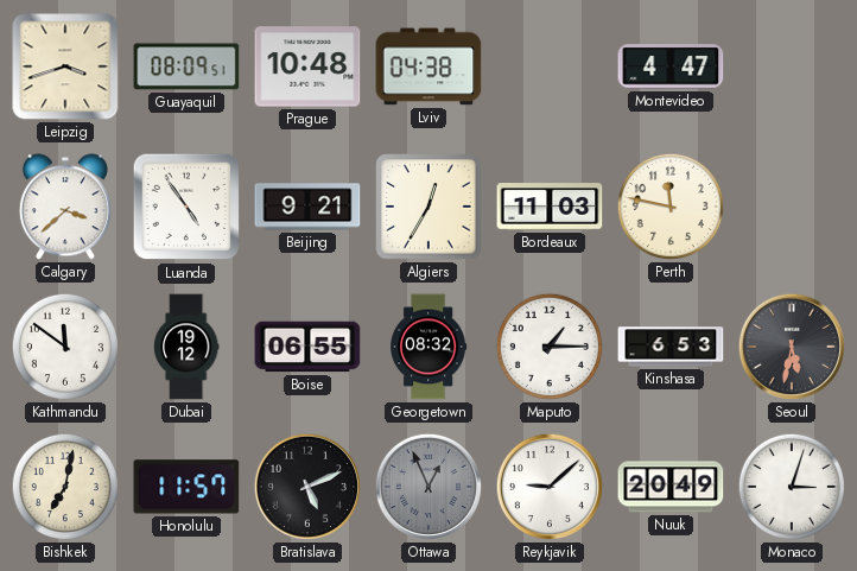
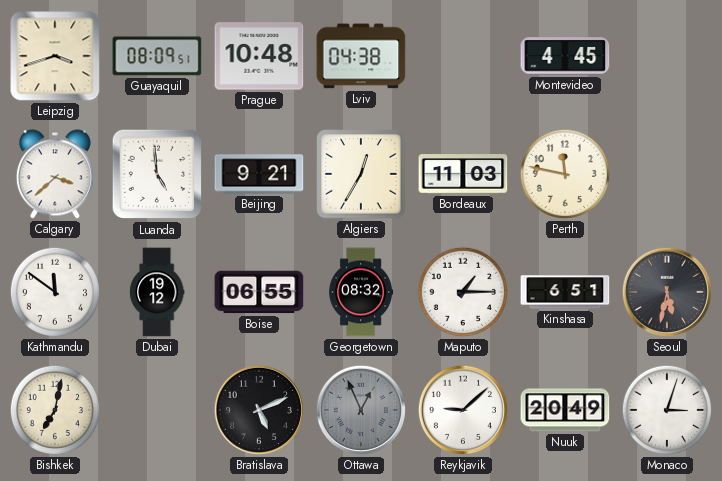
Montevideo: 4:47 -> 4:45
Luanda: 4:54 -> 4:59
Kinshasa: 6:53 -> 6:51
Honolulu: 11:57 -> none
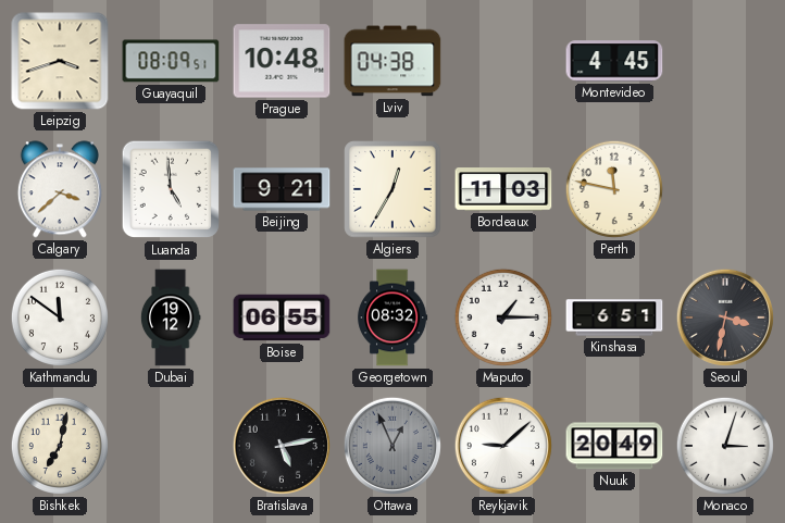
Seoul: 5:32 -> 3:32
Bratislava: 5:11 -> 5:13
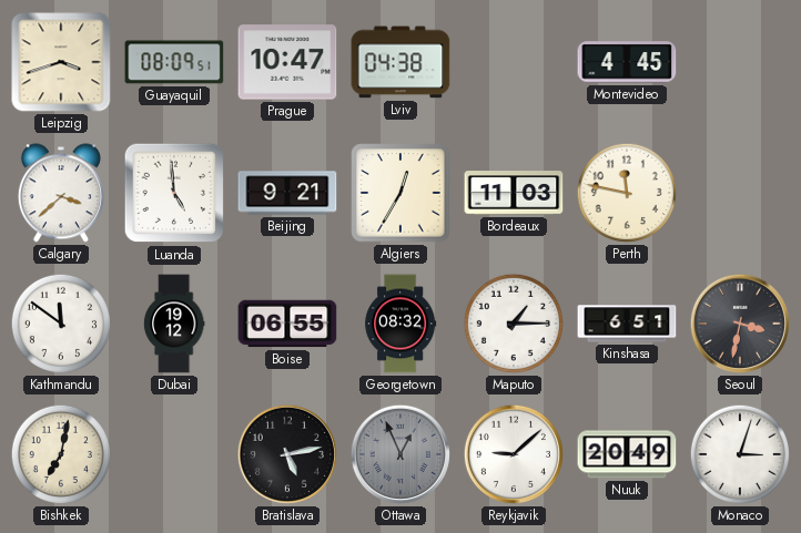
Prague: 10:48 -> 10:47
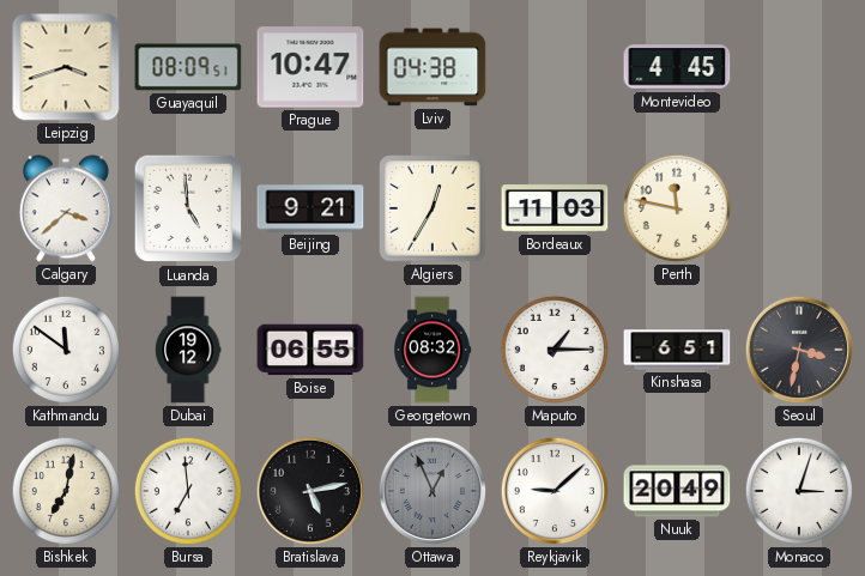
Bursa: none -> 6:59
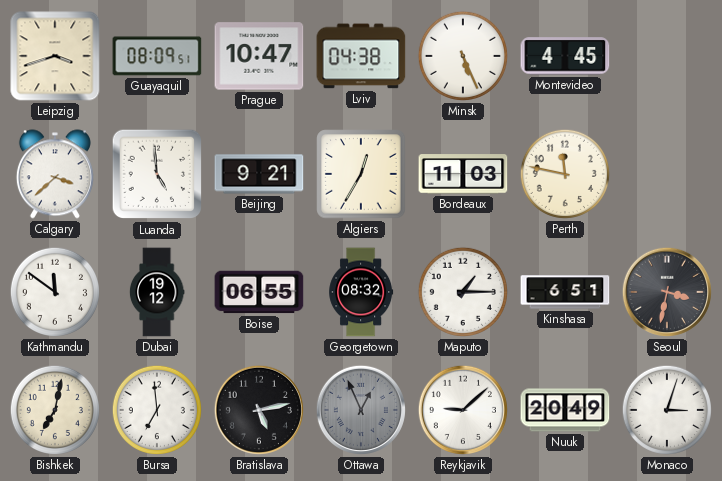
Minsk: none -> 5:26
